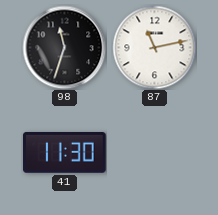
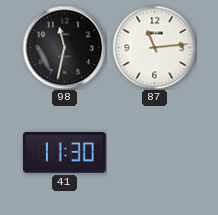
98: 11:33 -> 11:32
87: 11:13 -> 11:14
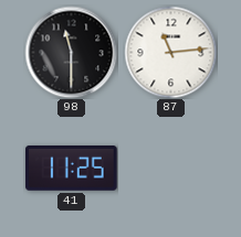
98: 11:32 -> 11:30
41: 11:30 -> 11:25
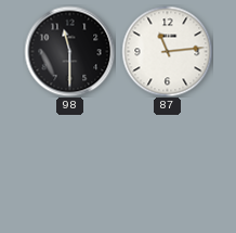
41: 11:25 -> none
